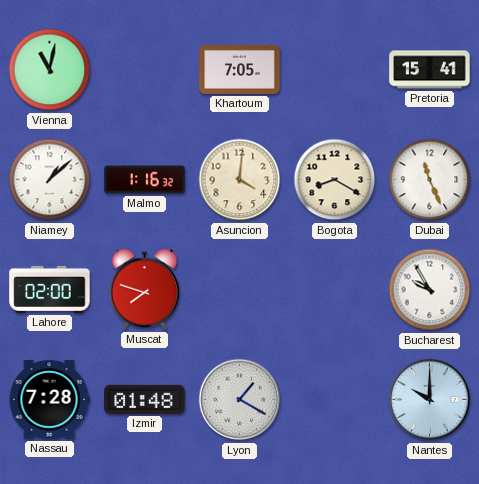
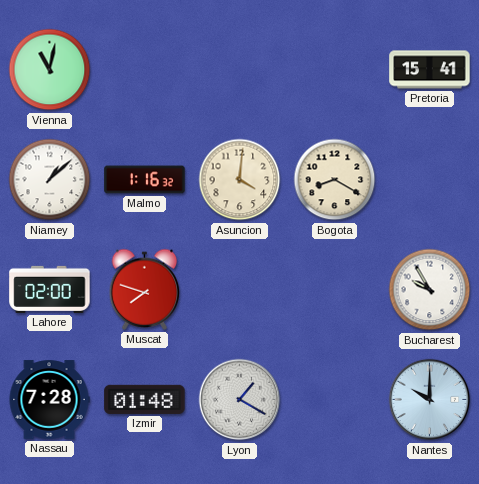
Khartoum: 7:05 -> none
Dubai: 11:26 -> none
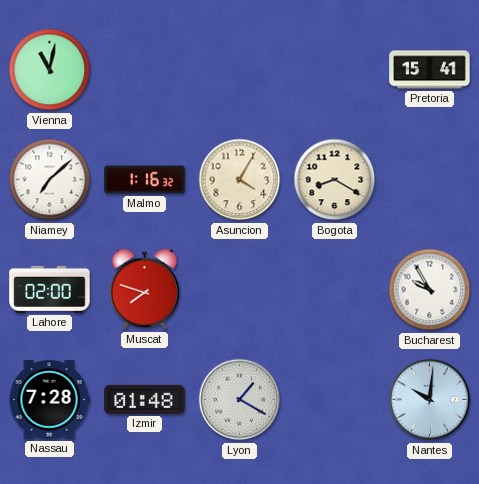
Niamey: 1:08 -> 7:08
Asuncion: 4:01 -> 4:05
Nantes: 10:00 -> 10:01
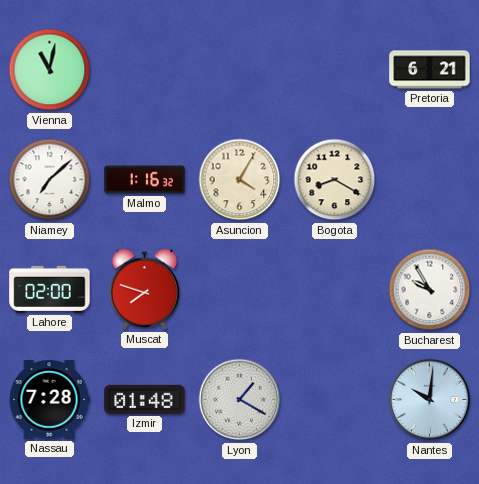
Pretoria: 15:41 -> 6:21
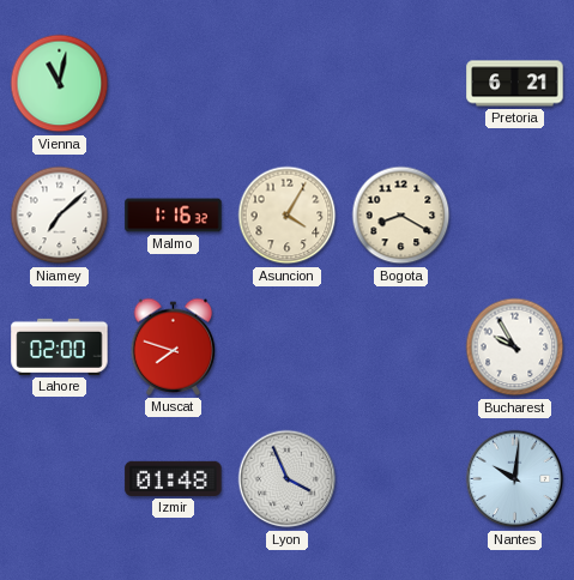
Nassau: 7:28 -> none
Lyon: 1:20 -> 3:56
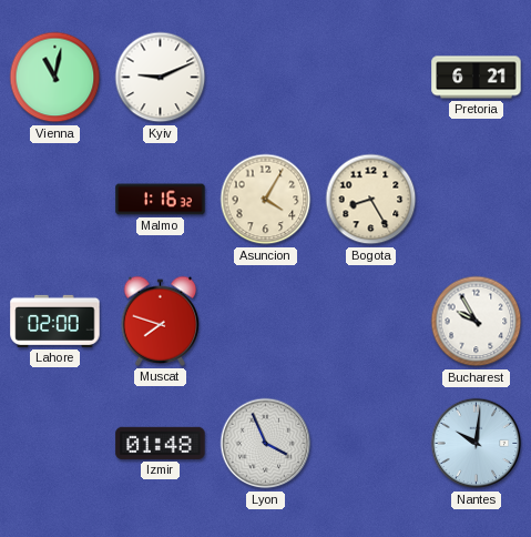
Kyiv: none -> 9:11
Niamey: 7:08 -> none
Bogota: 8:20 -> 8:25
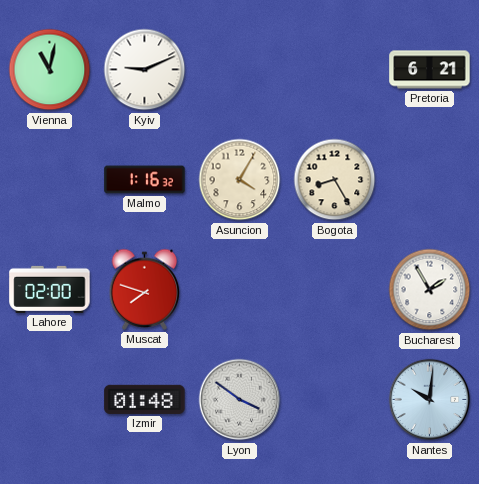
Bucharest: 9:55 -> 1:55
Lyon: 3:56 -> 3:51
